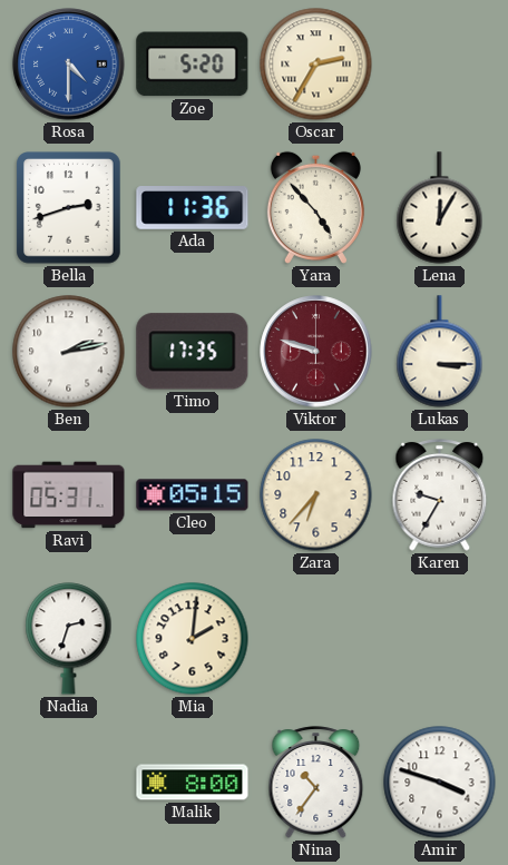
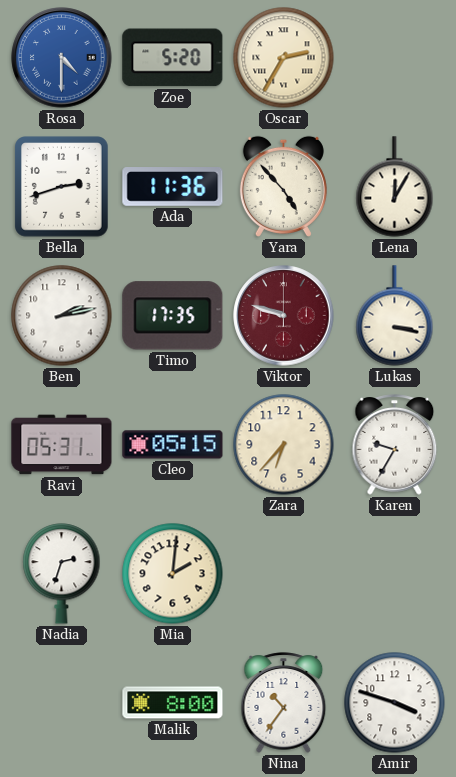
Lukas: 3:15 -> 3:17
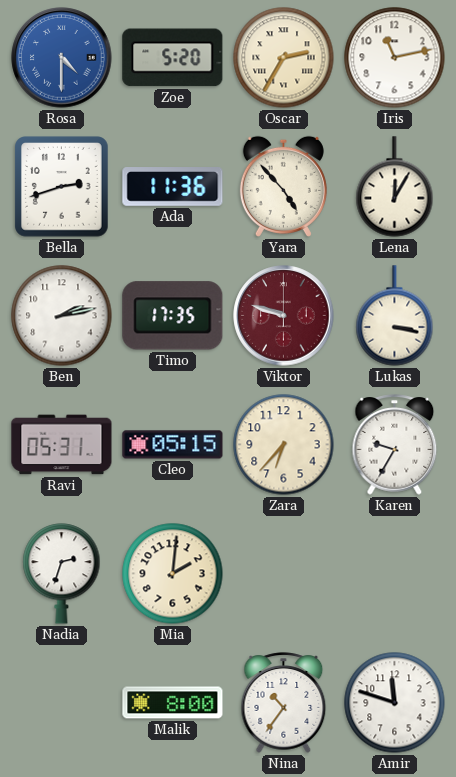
Iris: none -> 11:13
Amir: 3:48 -> 11:48
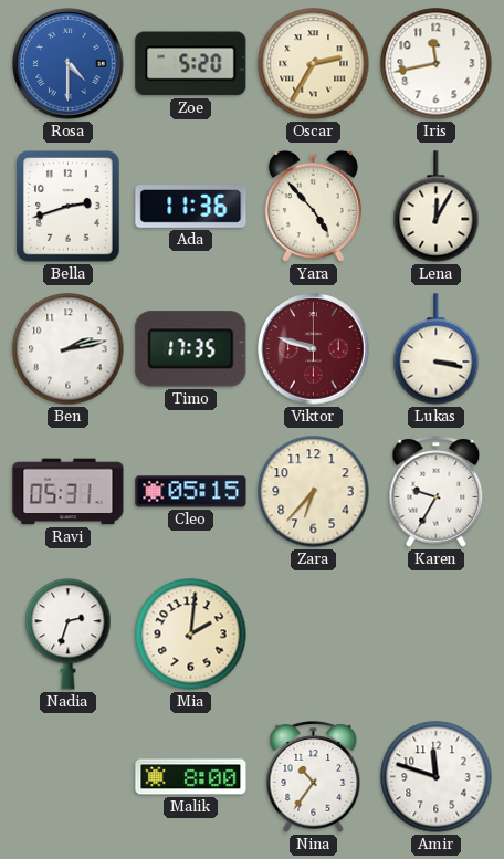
Iris: 11:13 -> 11:43
